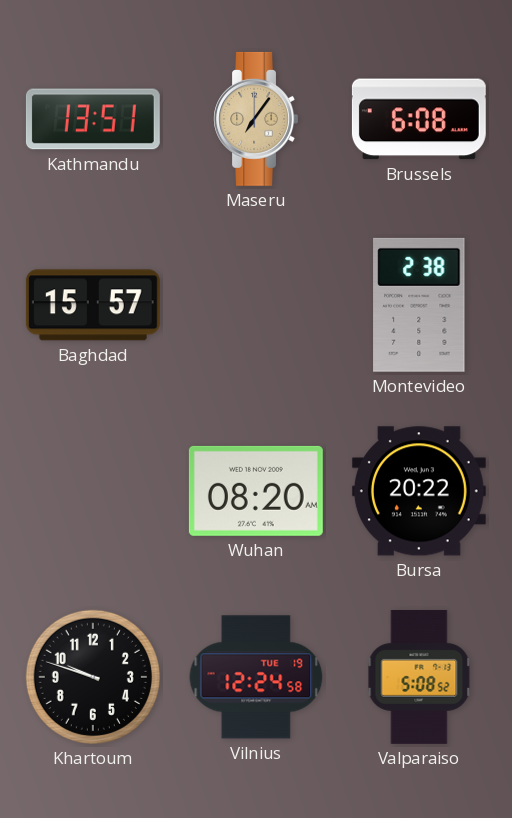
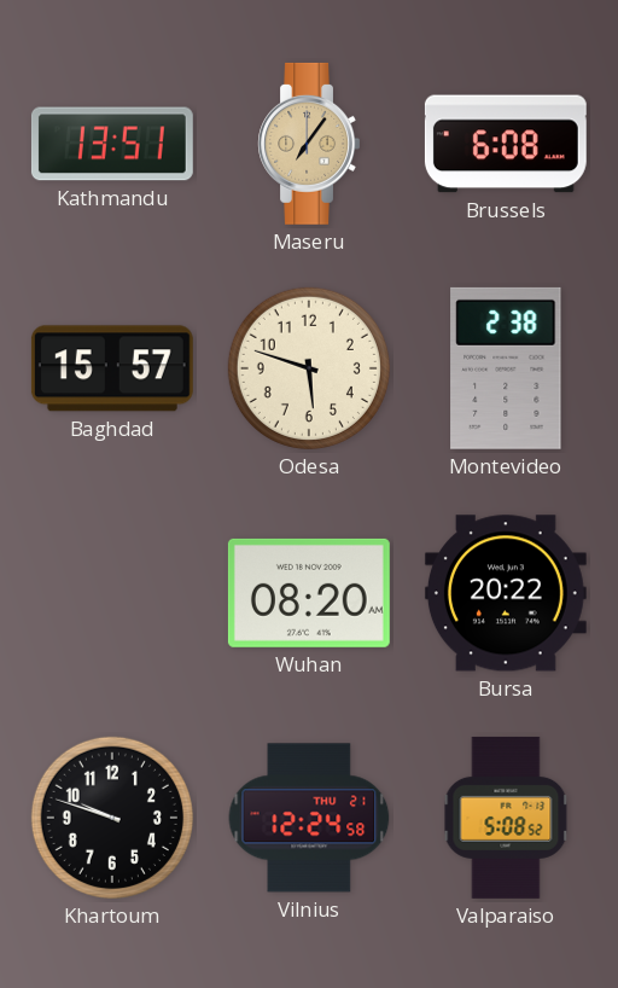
Odesa: none -> 5:48
Vilnius date: TUE 19 -> THU 21
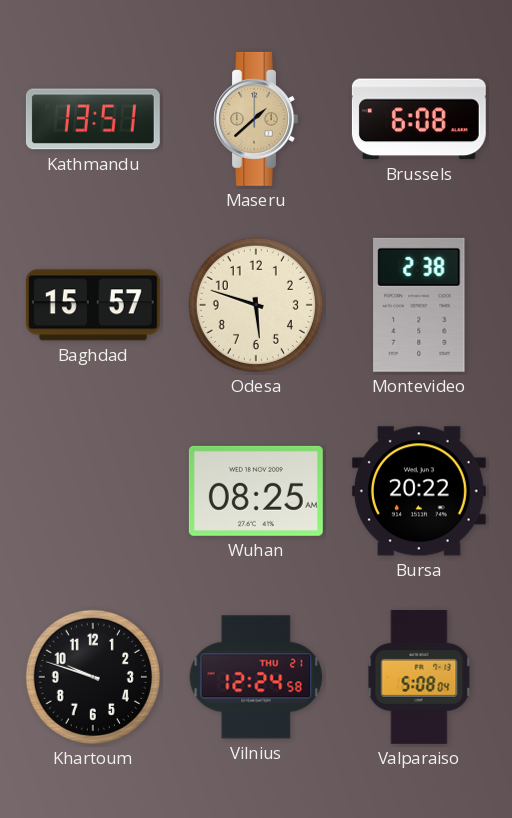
Maseru: 7:06 -> 1:38
Wuhan: 08:20 -> 08:25
Valparaiso: 5:08:52 -> 5:08:04
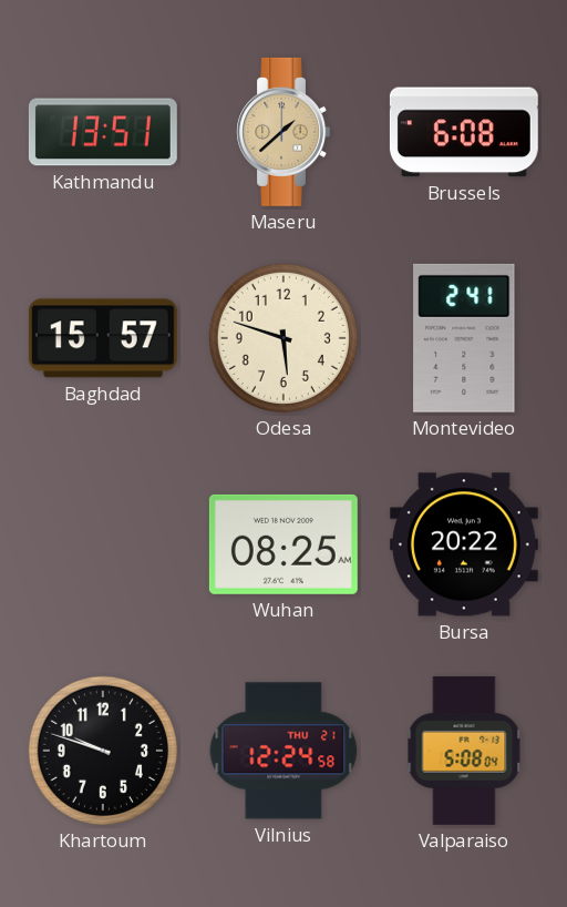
Montevideo: 2:38 -> 2:41
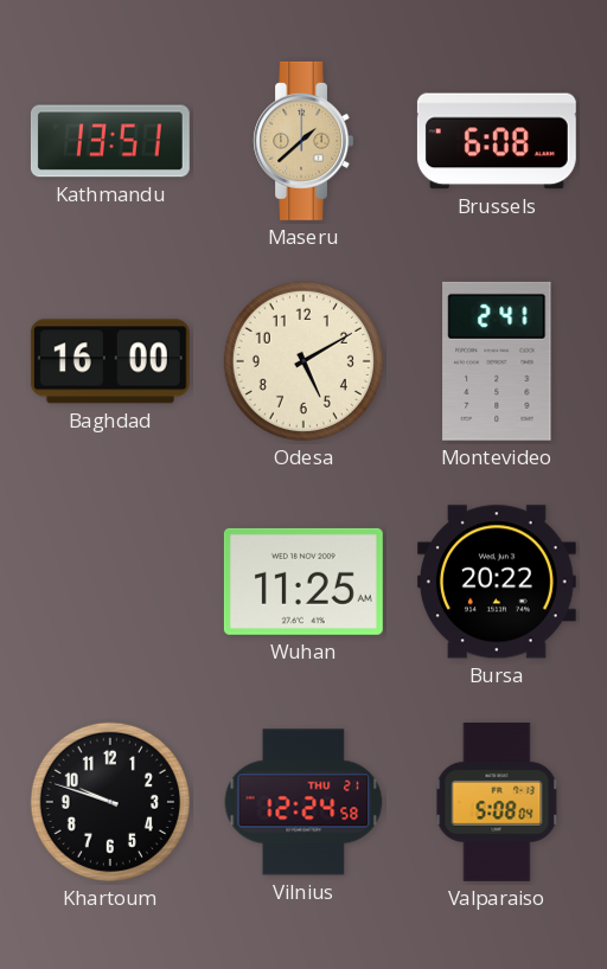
Baghdad: 15:57 -> 16:00
Odesa: 5:48 -> 5:10
Wuhan: 08:25 -> 11:25
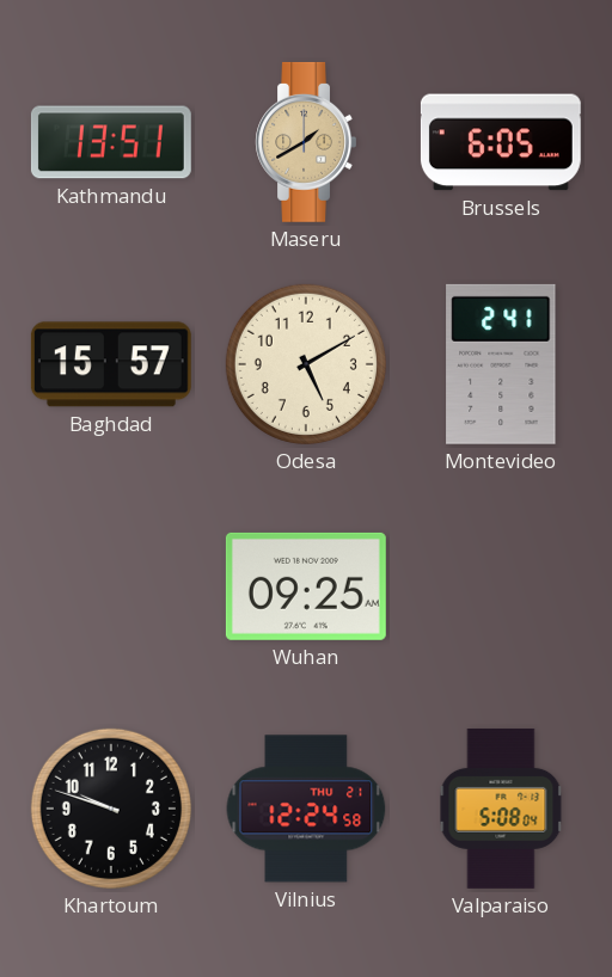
Maseru: 1:38 -> 1:40
Brussels: 6:08 -> 6:05
Baghdad: 16:00 -> 15:57
Wuhan: 11:25 -> 09:25
Bursa: 20:22 -> none
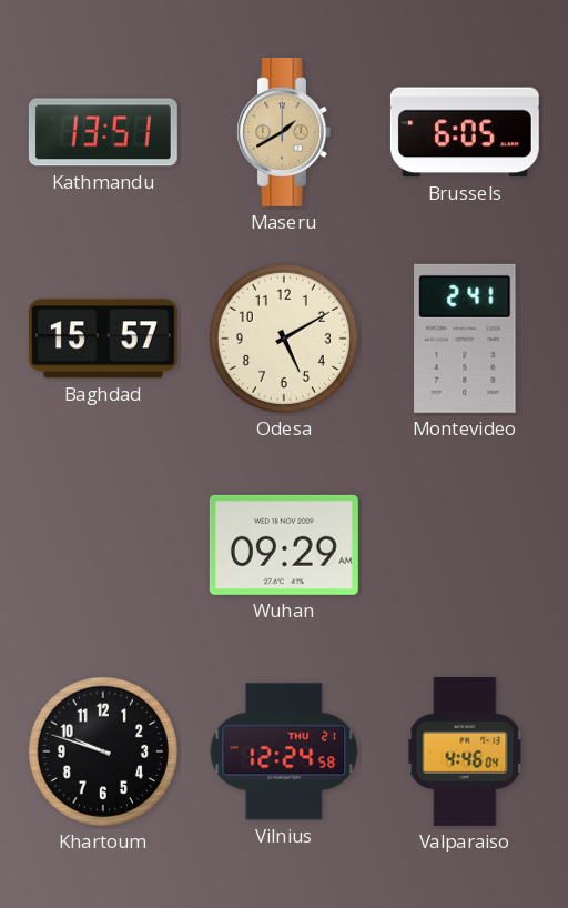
Wuhan: 09:25 -> 09:29
Valparaiso: 5:08 -> 4:46
